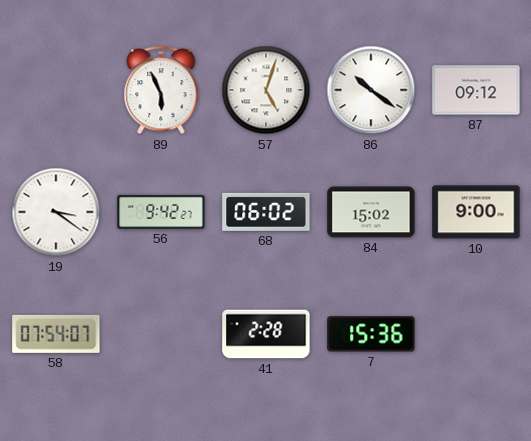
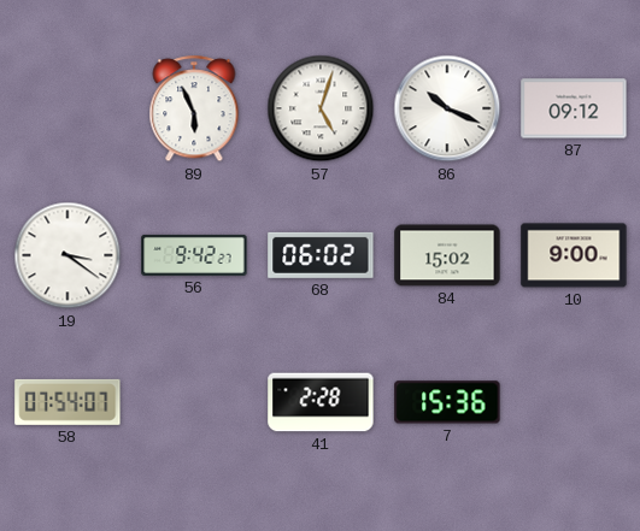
86: 10:21 -> 10:19
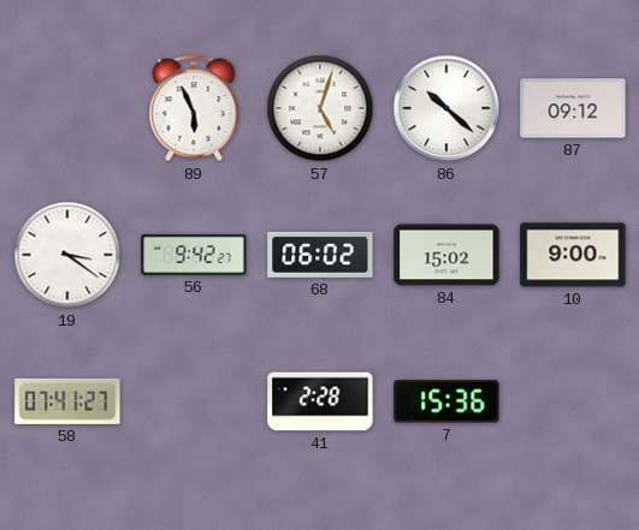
86: 10:19 -> 10:22
58: 07:54 -> 07:41
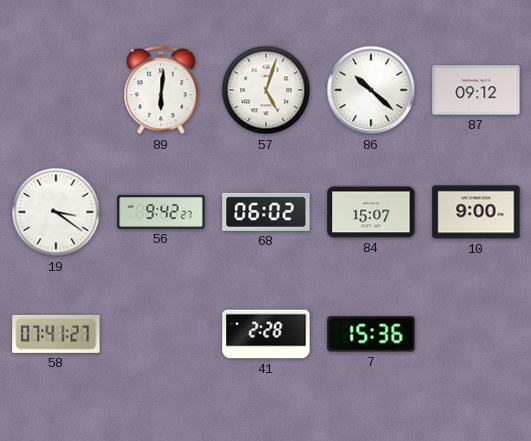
89: 5:56 -> 6:01
84: 15:02 -> 15:07
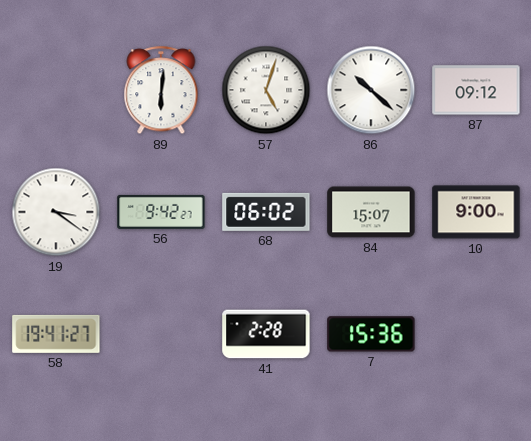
58: 07:41 -> 19:41
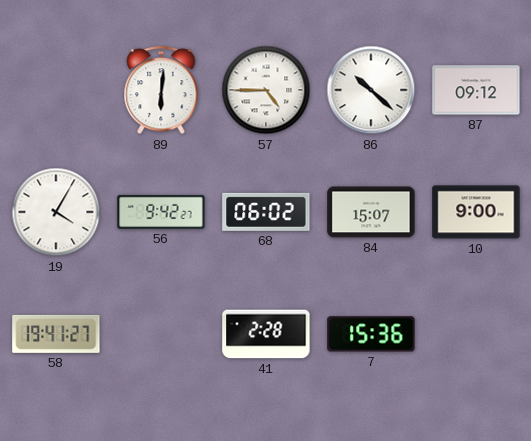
57: 5:03 -> 4:45
19: 3:21 -> 4:05
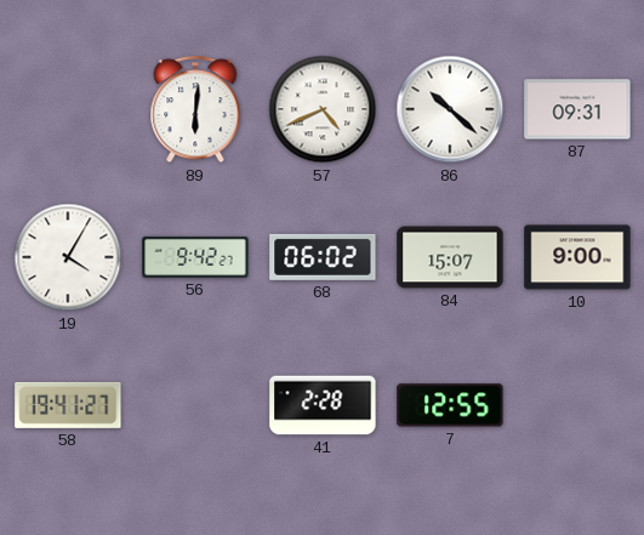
57: 4:45 -> 4:41
87: 09:12 -> 09:31
7: 15:36 -> 12:55
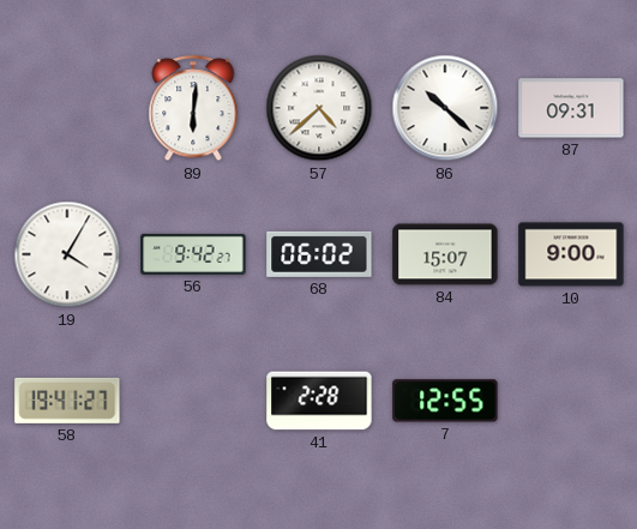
57: 4:41 -> 4:38
